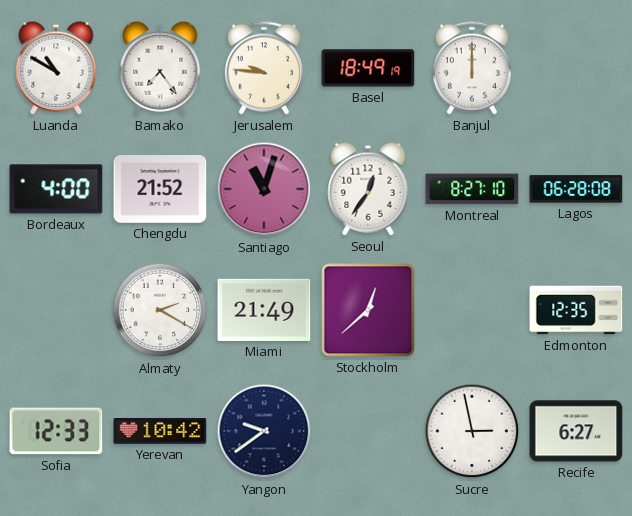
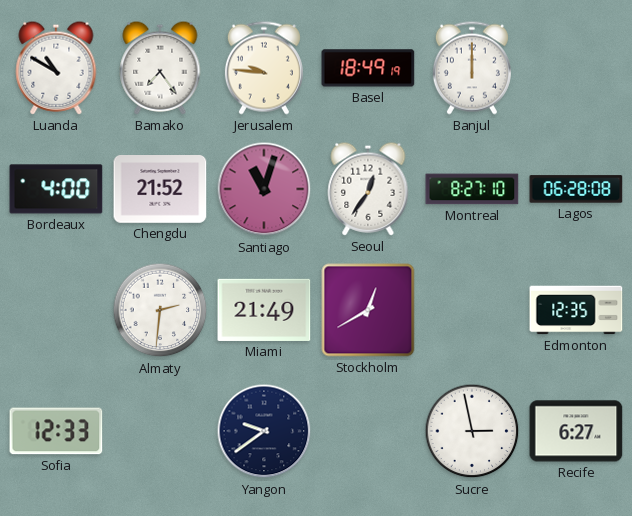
Almaty: 2:20 -> 2:31
Stockholm: 12:38 -> 12:40
Yerevan: 10:42 -> none
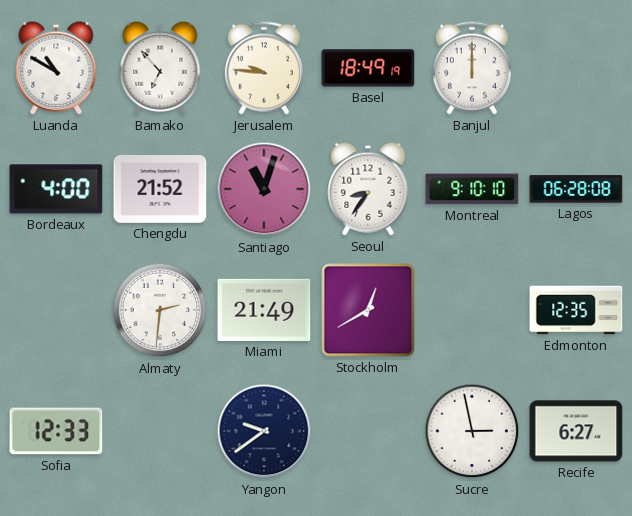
Bamako: 7:24 -> 6:53
Seoul: 12:36 -> 8:36
Montreal: 8:27 -> 9:10
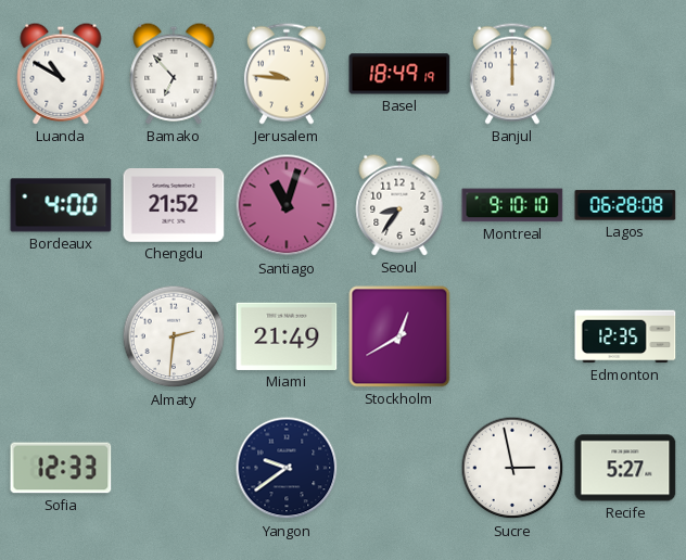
Recife: 6:27 -> 5:27
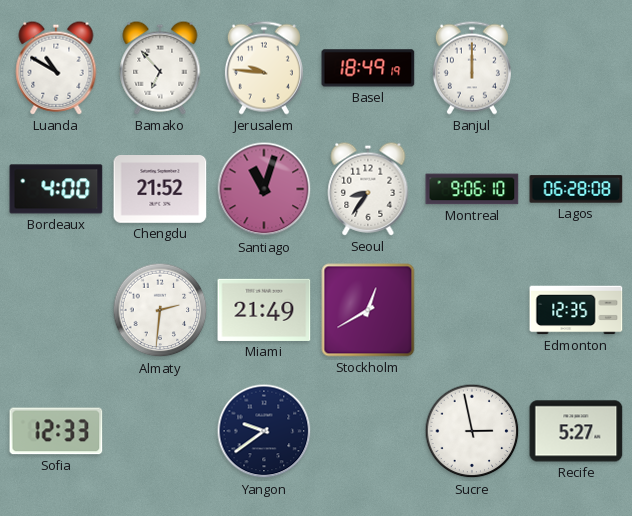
Montreal: 9:10 -> 9:06
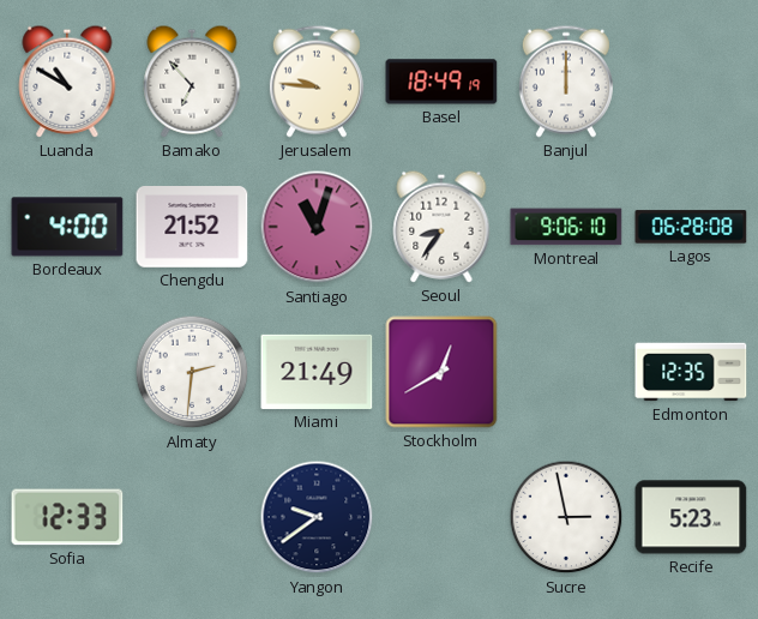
Recife: 5:27 -> 5:23
